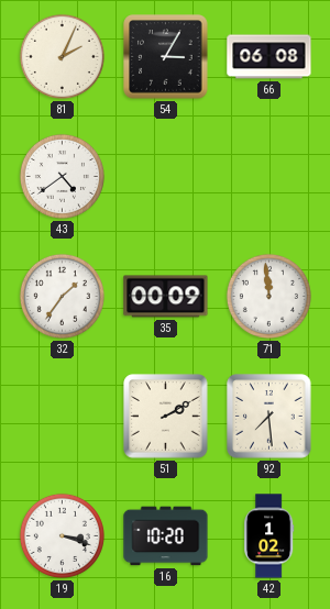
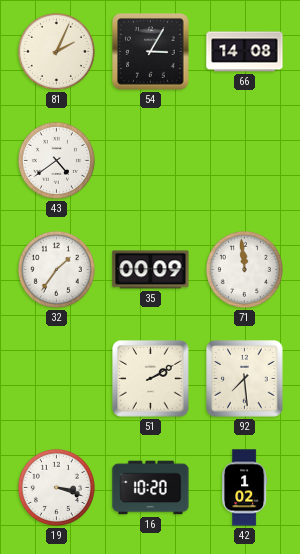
66: 06:08 -> 14:08
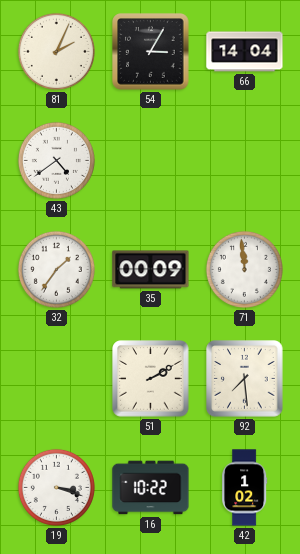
66: 14:08 -> 14:04
16: 10:20 -> 10:22
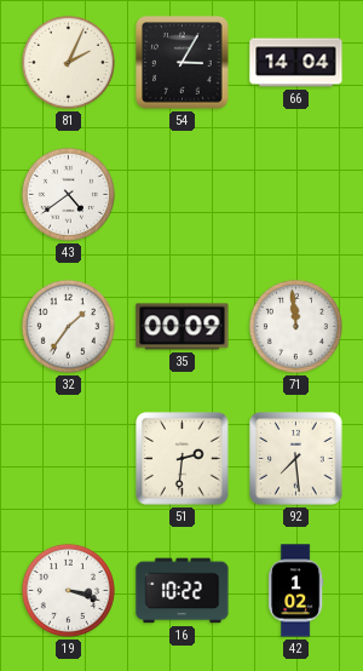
51: 2:10 -> 2:31
